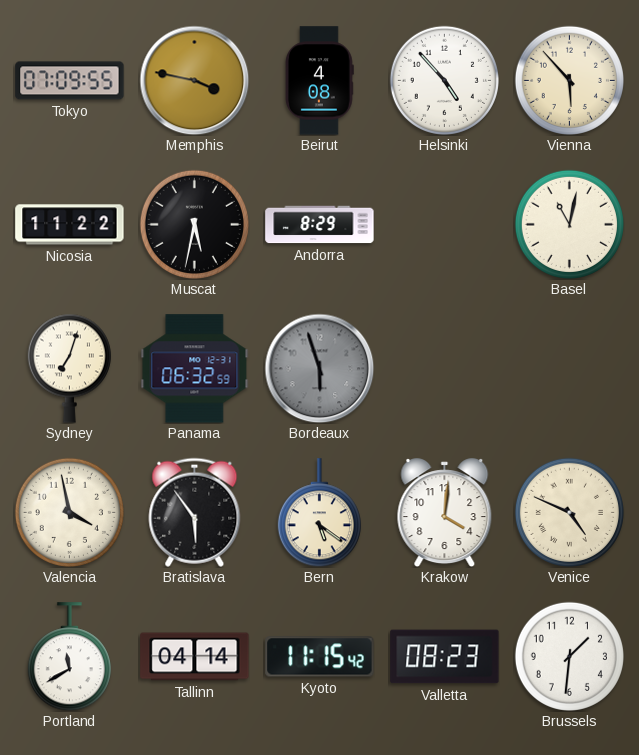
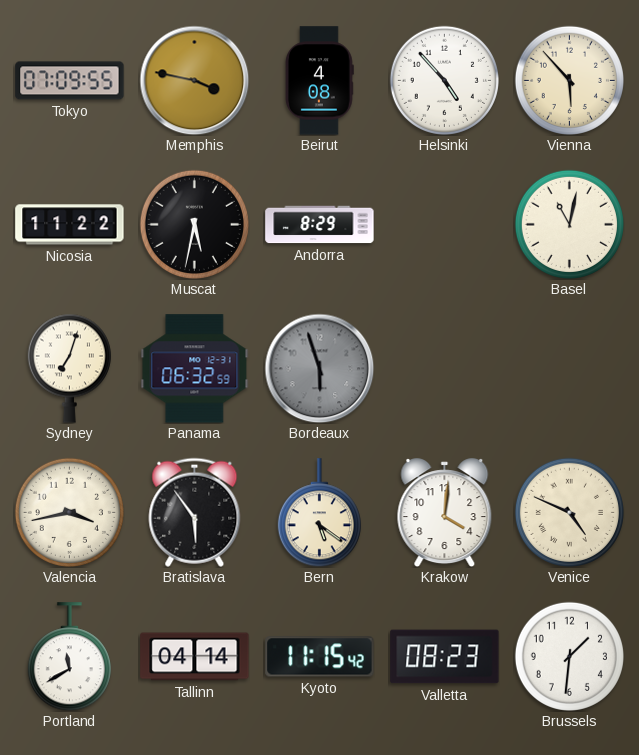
Valencia: 3:58 -> 3:43
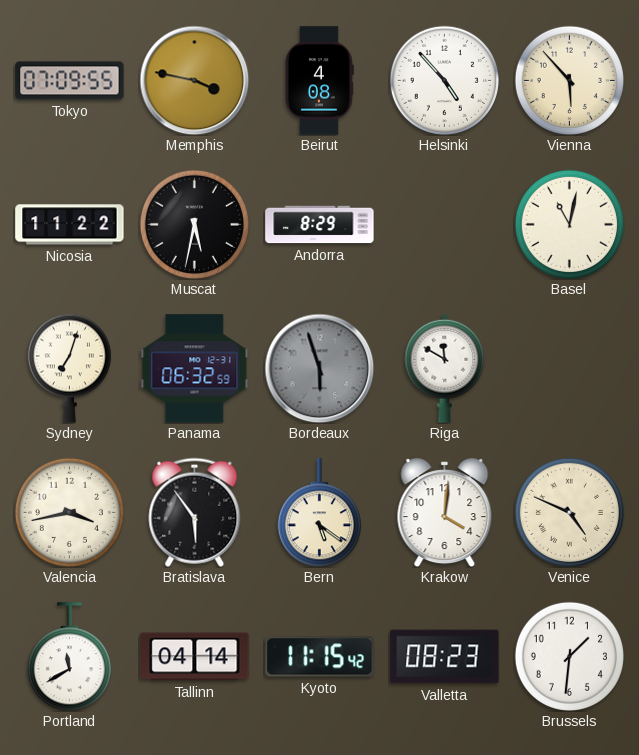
Riga: none -> 11:50
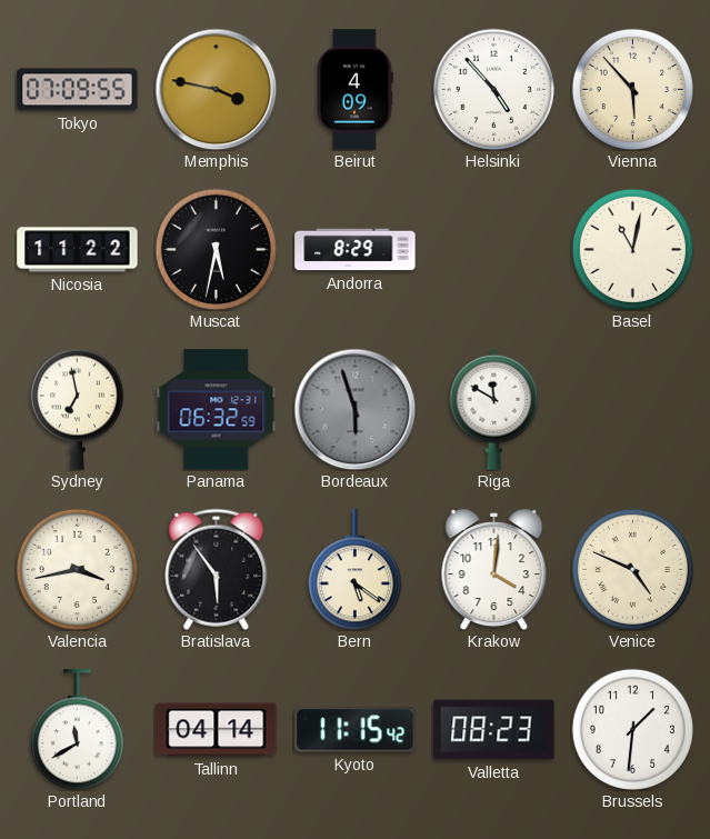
Beirut: 4:08 -> 4:09
Sydney: 7:03 -> 6:58
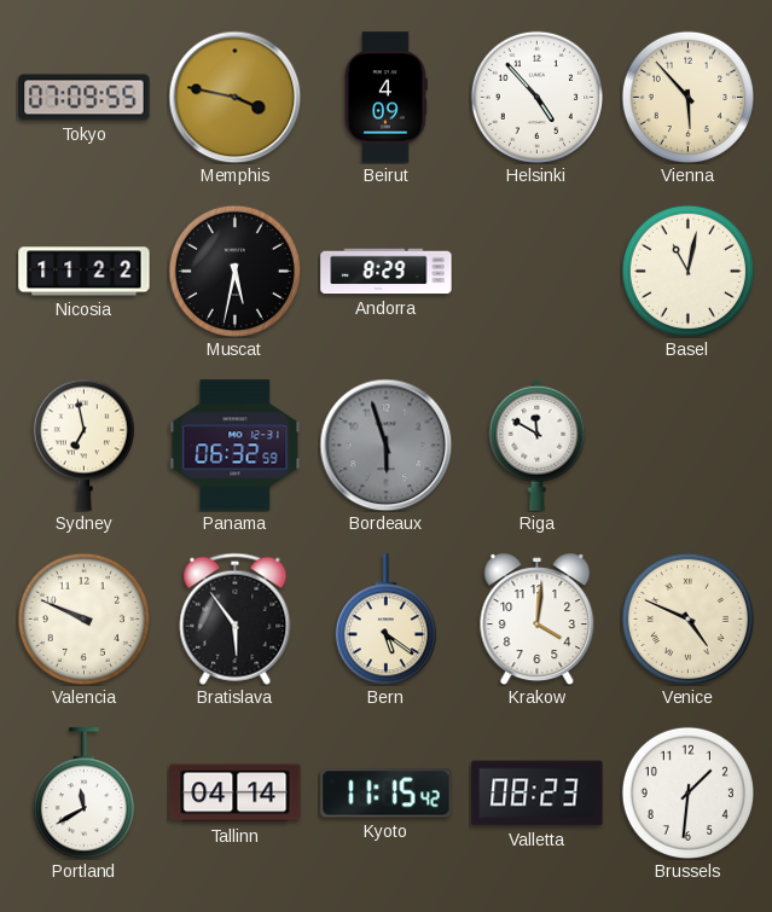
Valencia: 3:43 -> 9:49
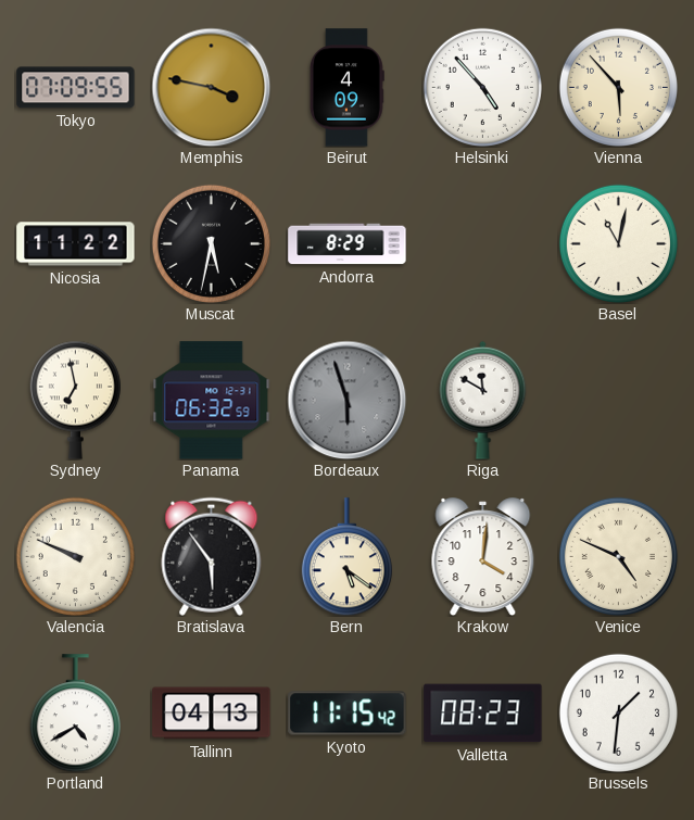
Portland: 11:40 -> 4:40
Tallinn: 04:14 -> 04:13
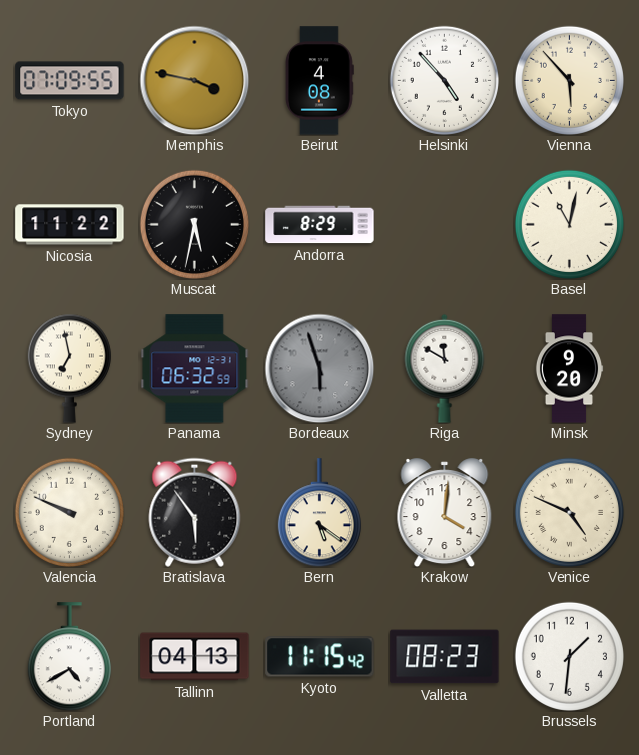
Beirut: 4:09 -> 4:08
Minsk: none -> 9:20
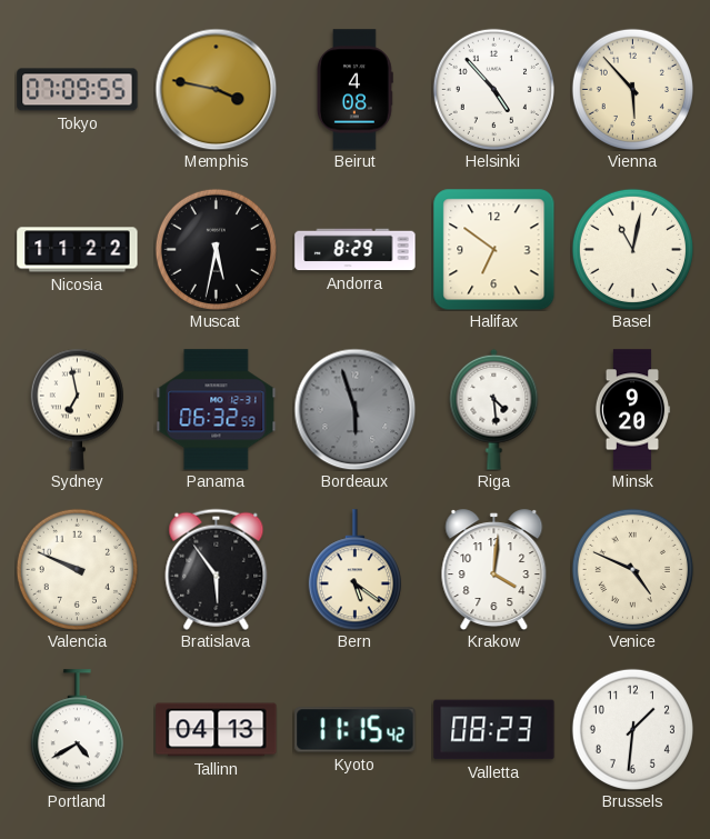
Halifax: none -> 6:51
Riga: 11:50 -> 4:29
